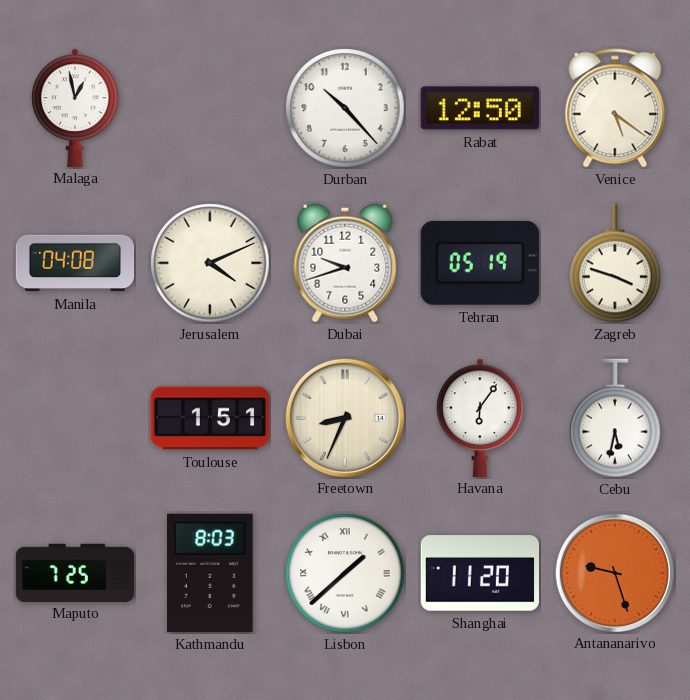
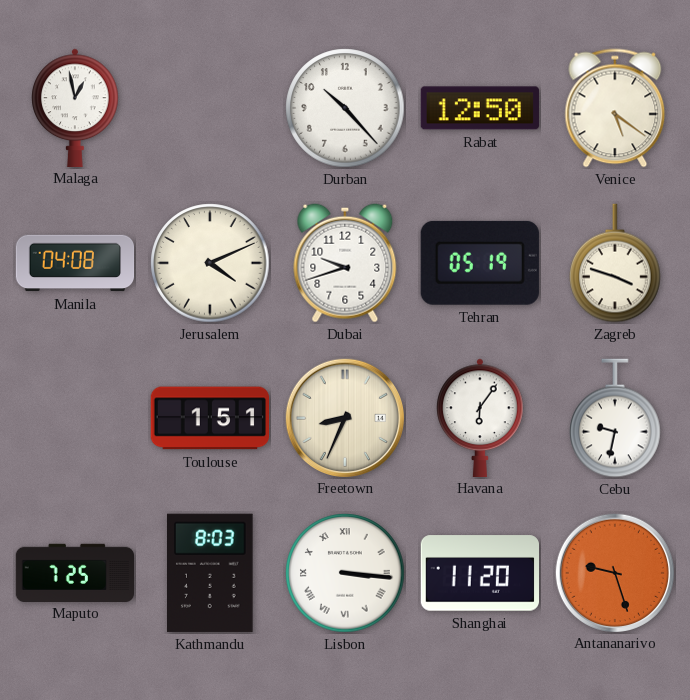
Cebu: 5:32 -> 9:32
Lisbon: 1:38 -> 3:16
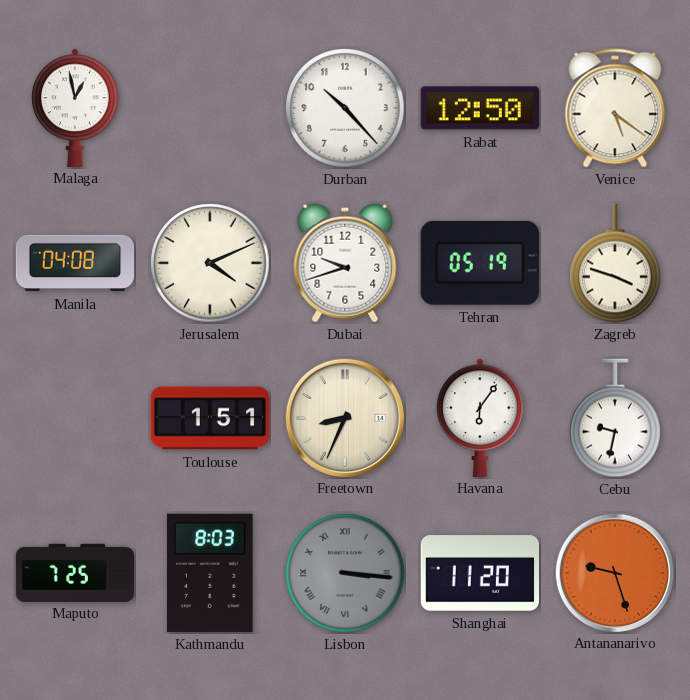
Lisbon dial: white -> grey
